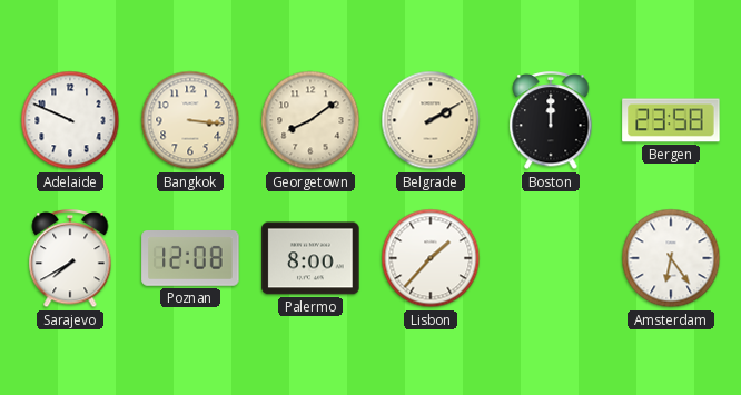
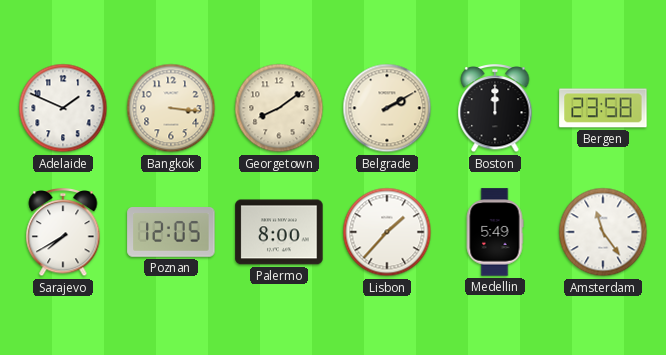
Adelaide: 9:49 -> 1:49
Poznan: 12:08 -> 12:05
Medellin: none -> 5:49
Amsterdam: 6:24 -> 11:24
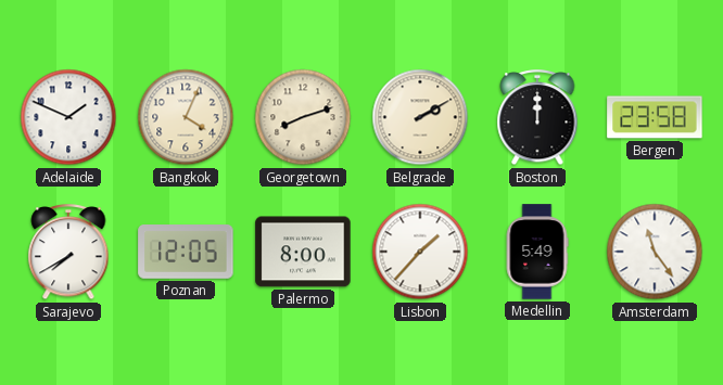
Bangkok: 3:16 -> 4:04
Georgetown: 8:09 -> 8:12
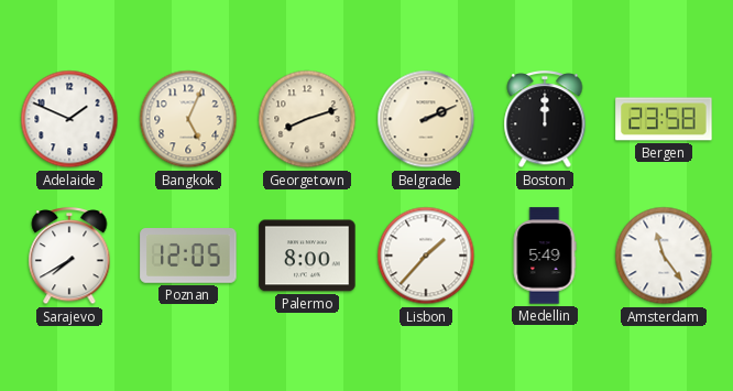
Bangkok: 4:04 -> 5:04
Belgrade: 2:10 -> 2:11
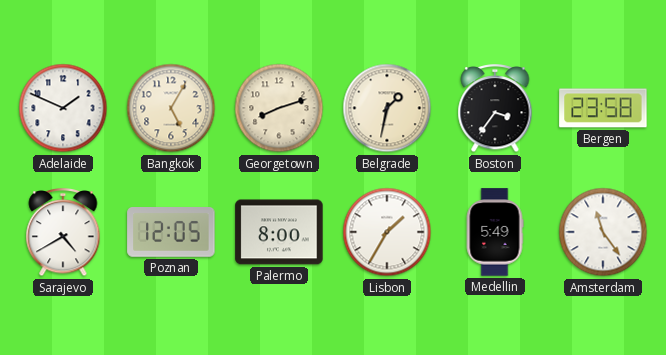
Bangkok: 5:04 -> 5:05
Belgrade: 2:11 -> 1:32
Boston: 12:00 -> 3:36
Sarajevo: 7:40 -> 4:40
Lisbon: 1:37 -> 1:35
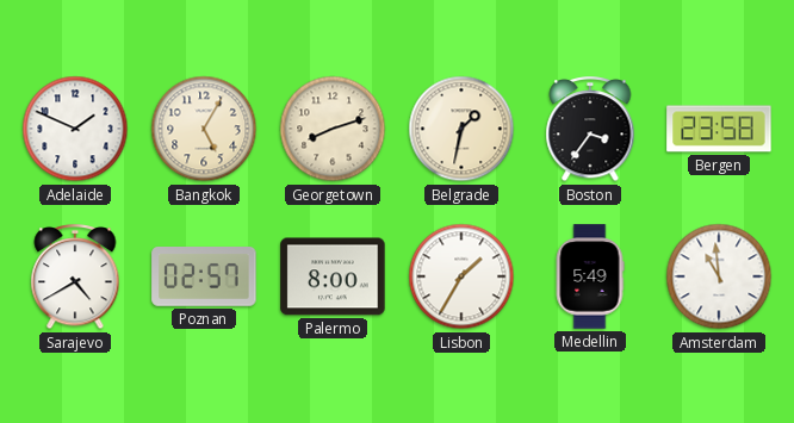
Poznan: 12:05 -> 02:57
Amsterdam: 11:24 -> 10:59
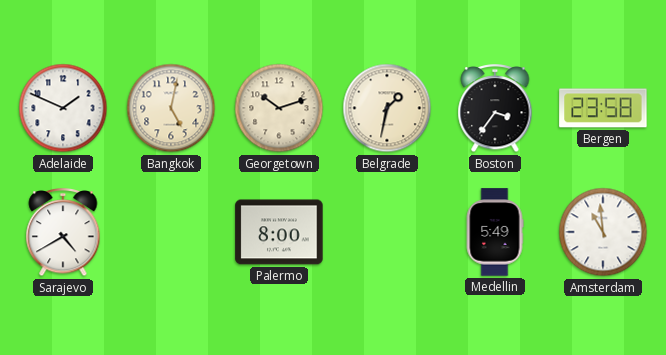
Bangkok: 5:05 -> 5:02
Georgetown: 8:12 -> 10:12
Poznan: 02:57 -> none
Lisbon: 1:35 -> none
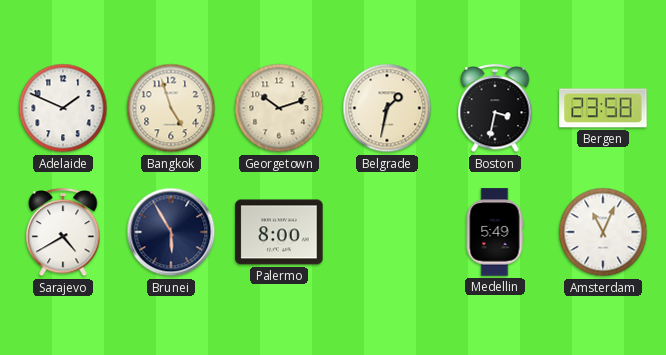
Bangkok: 5:02 -> 4:57
Boston: 3:36 -> 3:32
Brunei: none -> 5:55
Amsterdam: 10:59 -> 11:04
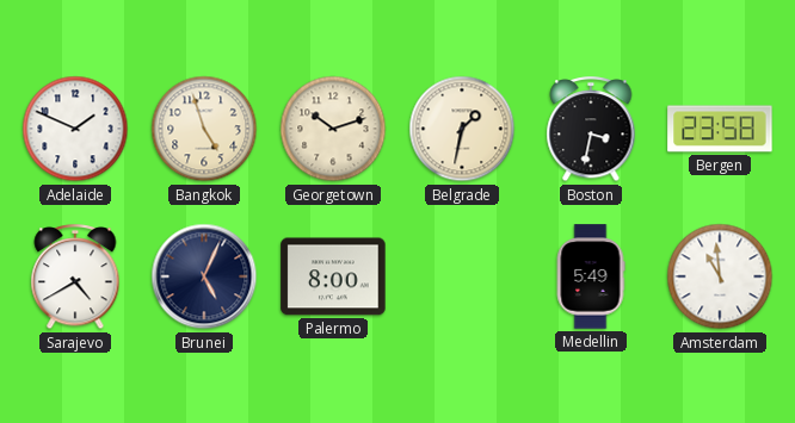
Brunei: 5:55 -> 5:04
Amsterdam: 11:04 -> 10:59
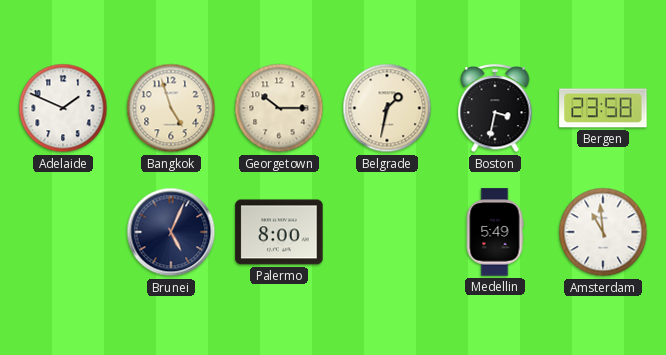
Georgetown: 10:12 -> 10:15
Sarajevo: 4:40 -> none
